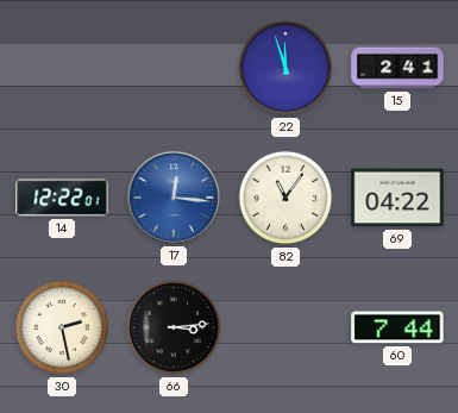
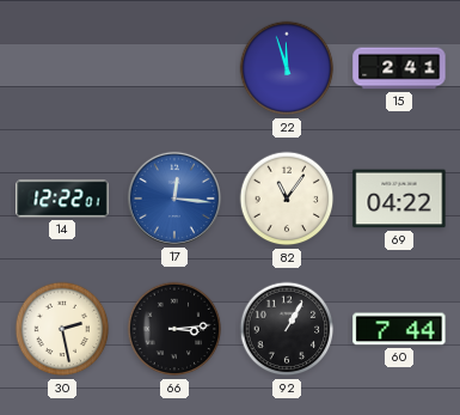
92: none -> 1:05
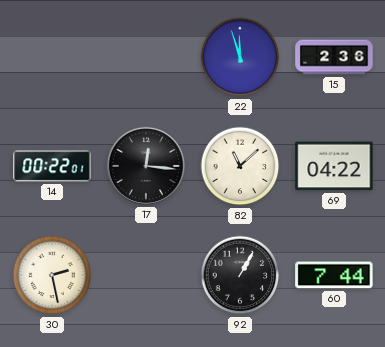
15: 2:41 -> 2:36
14: 12:22 -> 00:22
17 dial: blue -> black
82: 11:06 -> 11:08
66: 3:14 -> none
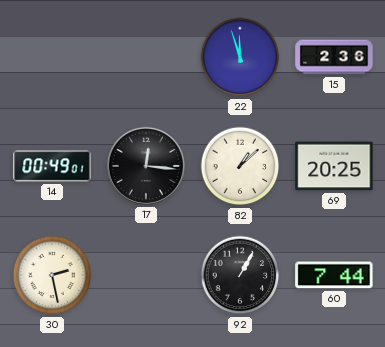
14: 00:22 -> 00:49
82: 11:08 -> 1:08
69: 04:22 -> 20:25
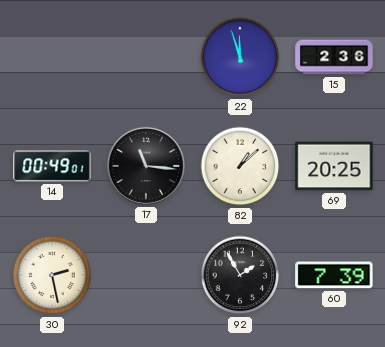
17: 12:16 -> 11:16
92: 1:05 -> 1:55
60: 7:44 -> 7:39
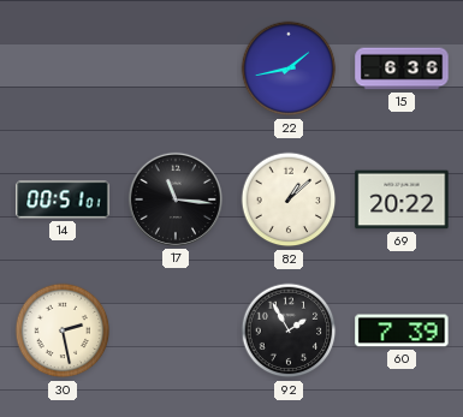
22: 11:57 -> 1:43
15: 2:36 -> 6:36
14: 00:49 -> 00:51
69: 20:25 -> 20:22
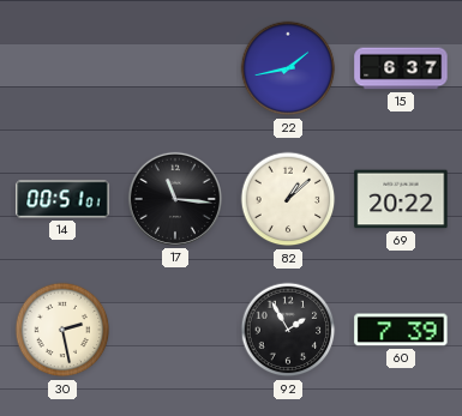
15: 6:36 -> 6:37
